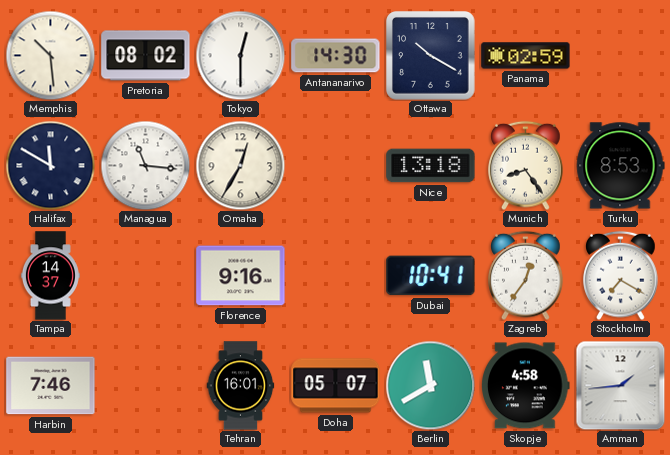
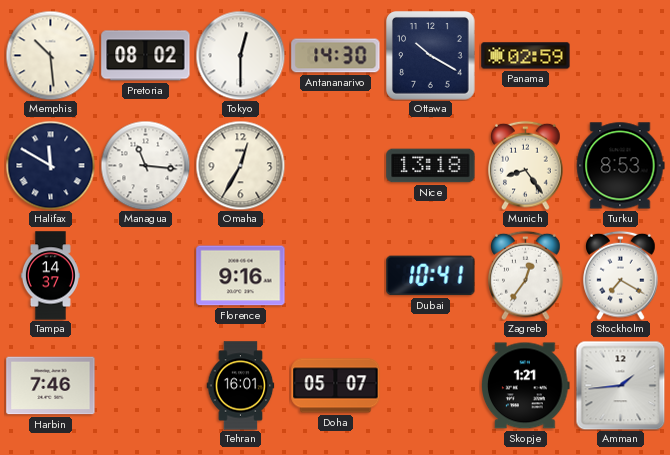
Berlin: 11:40 -> none
Skopje: 4:58 -> 1:21
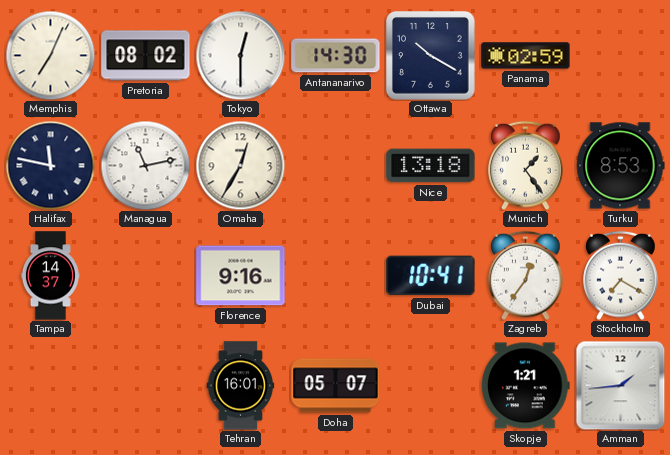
Memphis: 10:29 -> 7:04
Halifax: 11:50 -> 11:47
Managua: 11:16 -> 11:13
Munich: 8:24 -> 1:24
Harbin: 7:46 -> none
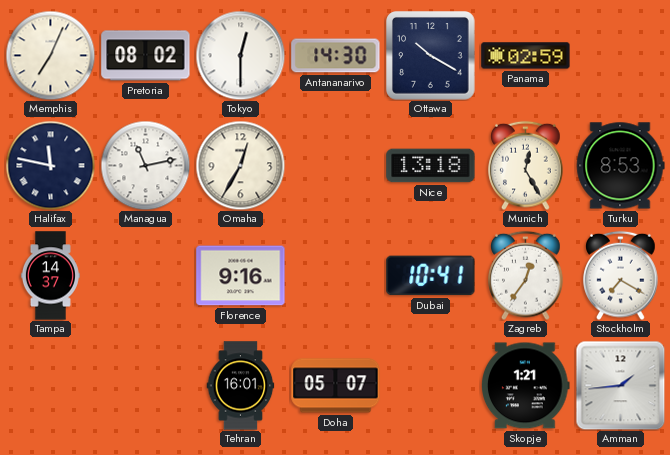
Munich: 1:24 -> 12:25
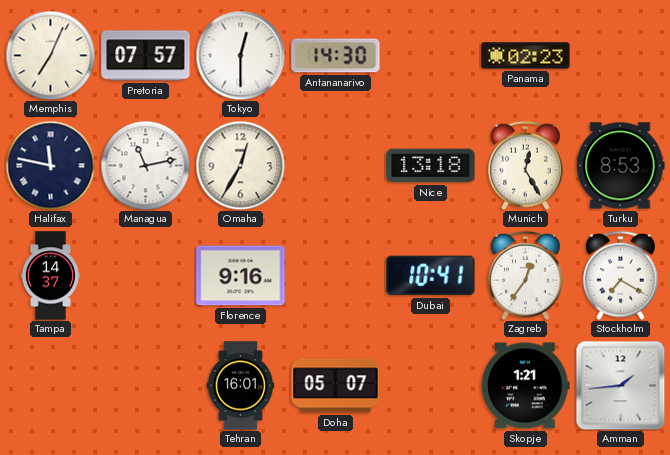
Pretoria: 08:02 -> 07:57
Ottawa: 10:20 -> none
Panama: 02:59 -> 02:23
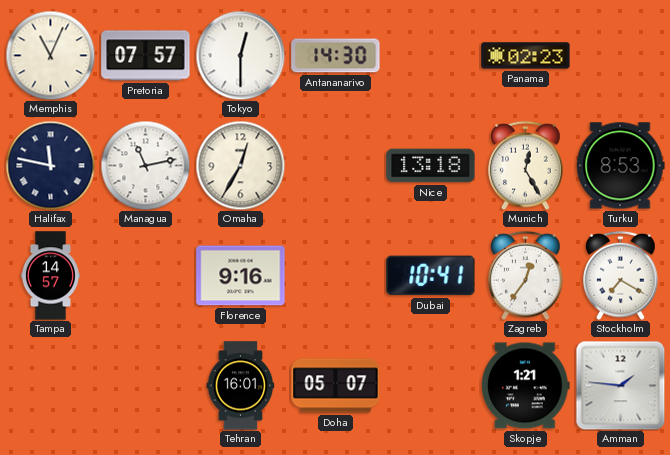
Memphis: 7:04 -> 11:04
Tampa: 14:37 -> 14:57
Amman: 1:44 -> 1:46
